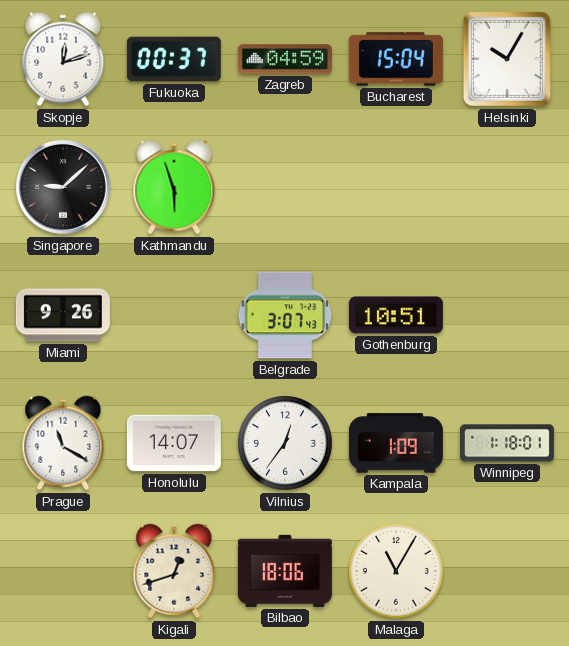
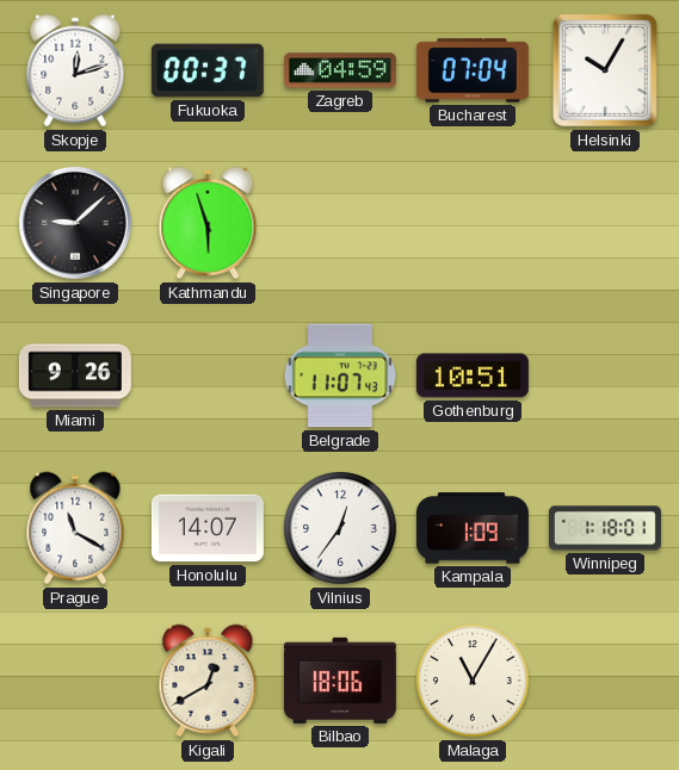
Bucharest: 15:04 -> 07:04
Belgrade: 3:07 -> 11:07
Kigali: 12:42 -> 12:40
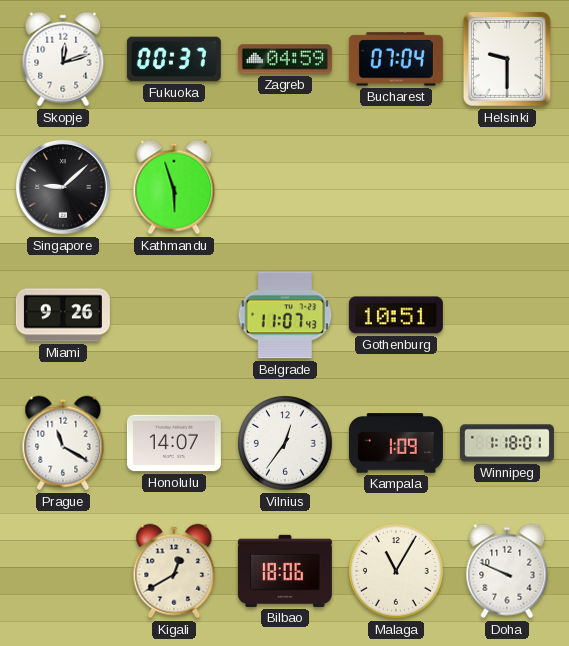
Helsinki: 10:05 -> 9:30
Doha: none -> 9:49
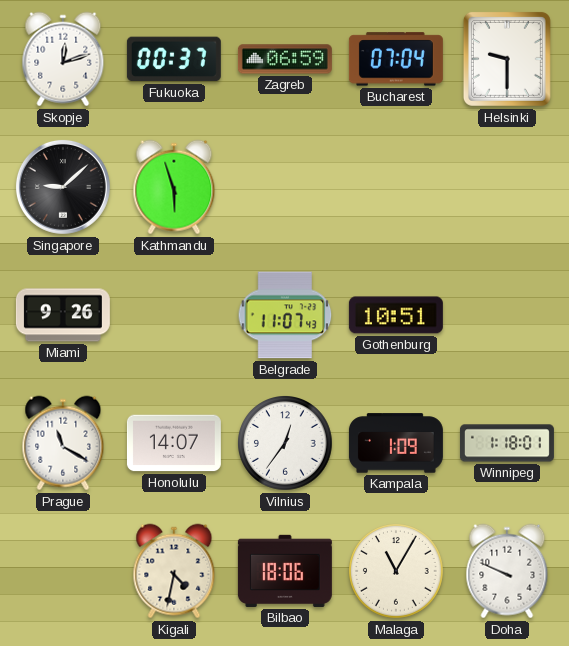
Zagreb: 04:59 -> 06:59
Kigali: 12:40 -> 4:32
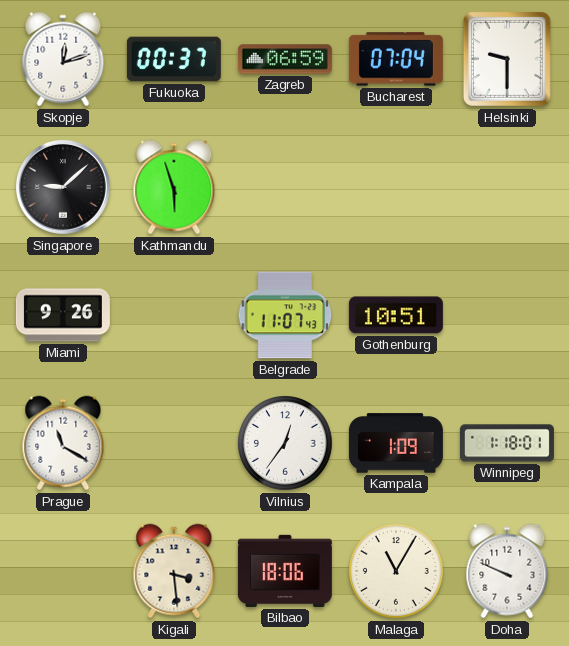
Honolulu: 14:07 -> none
Kigali: 4:32 -> 3:29
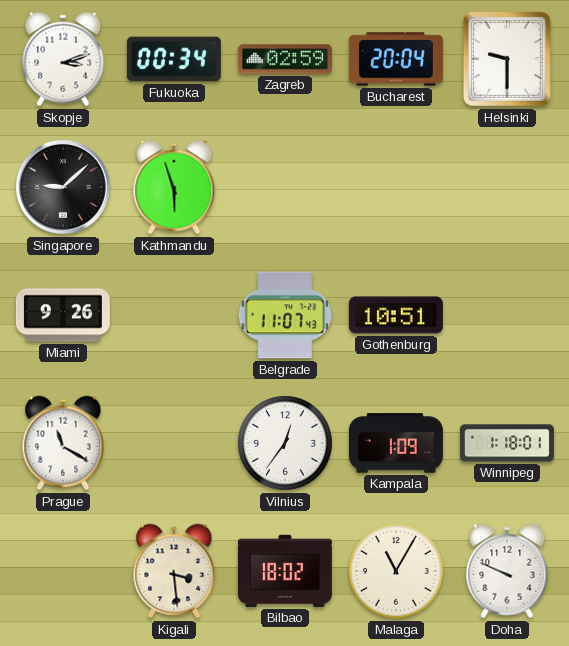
Skopje: 12:12 -> 3:12
Fukuoka: 00:37 -> 00:34
Zagreb: 06:59 -> 02:59
Bucharest: 07:04 -> 20:04
Bilbao: 18:06 -> 18:02
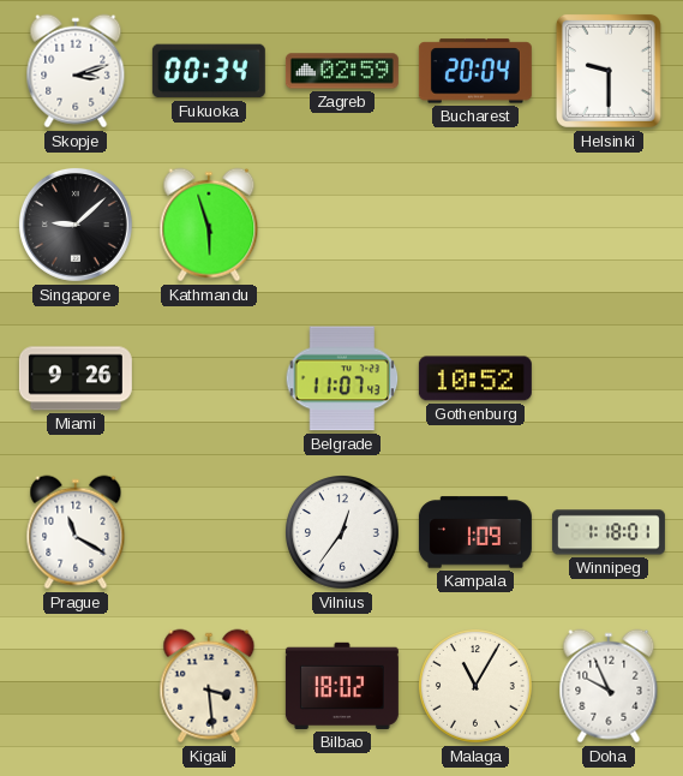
Gothenburg: 10:51 -> 10:52
Doha: 9:49 -> 9:56
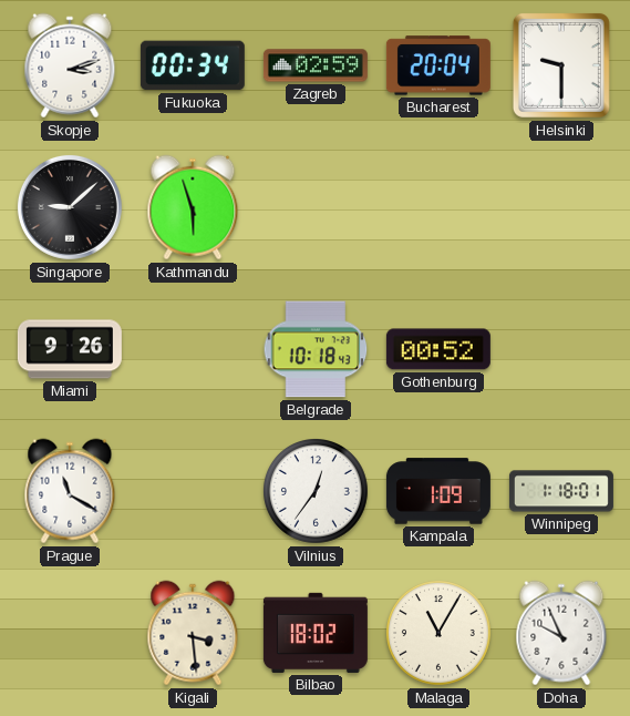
Belgrade: 11:07 -> 10:18
Gothenburg: 10:52 -> 00:52
